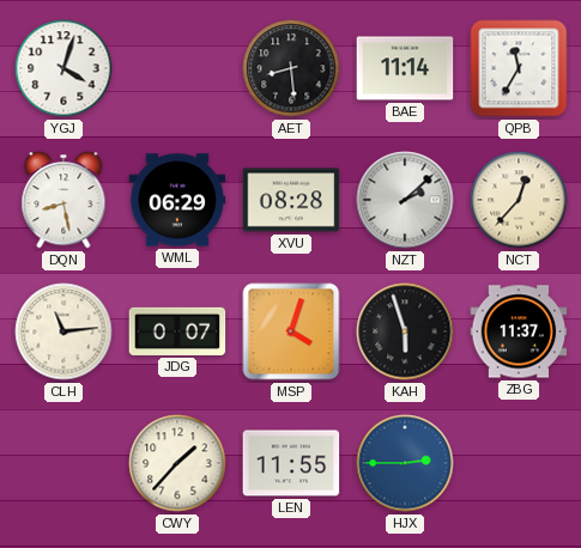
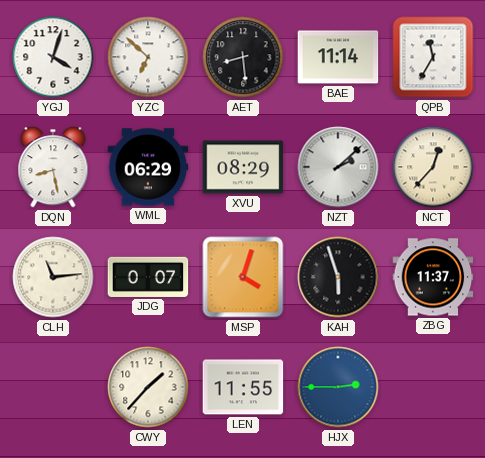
YZC: none -> 6:52
XVU: 08:28 -> 08:29
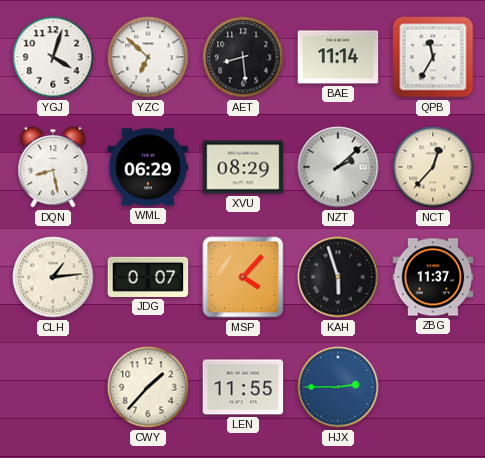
CLH: 11:14 -> 1:14
MSP: 4:03 -> 4:07
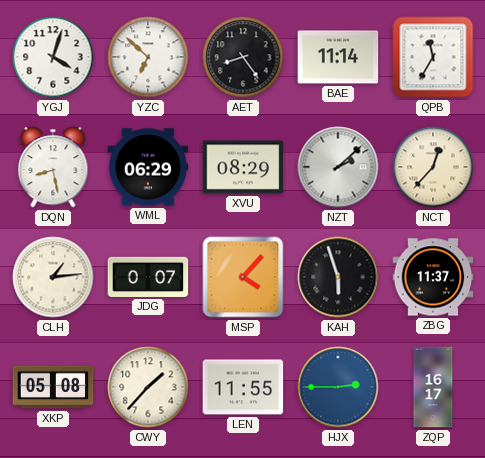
AET: 8:29 -> 8:24
XKP: none -> 05:08
ZQP: none -> 16:17
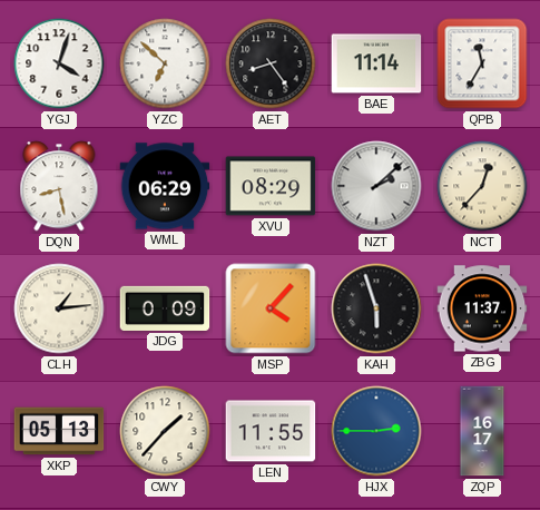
JDG: 0:07 -> 0:09
XKP: 05:08 -> 05:13
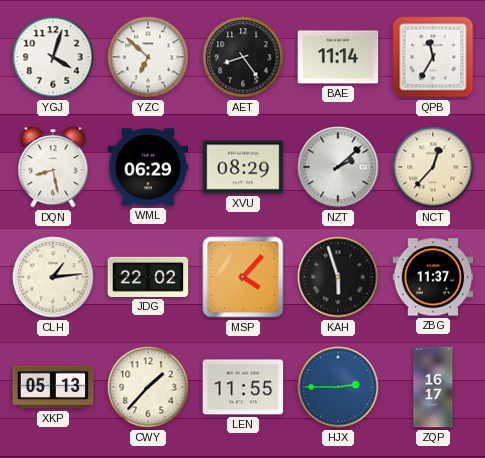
JDG: 0:09 -> 22:02
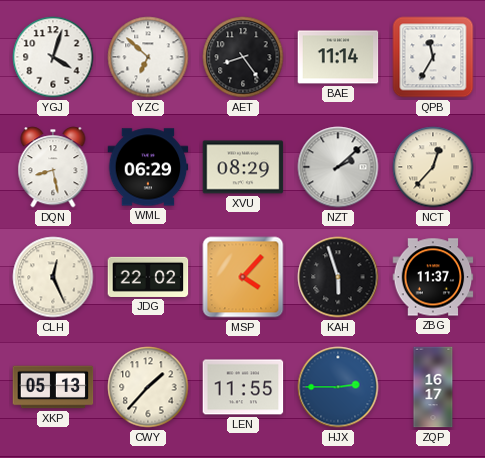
CLH: 1:14 -> 12:26
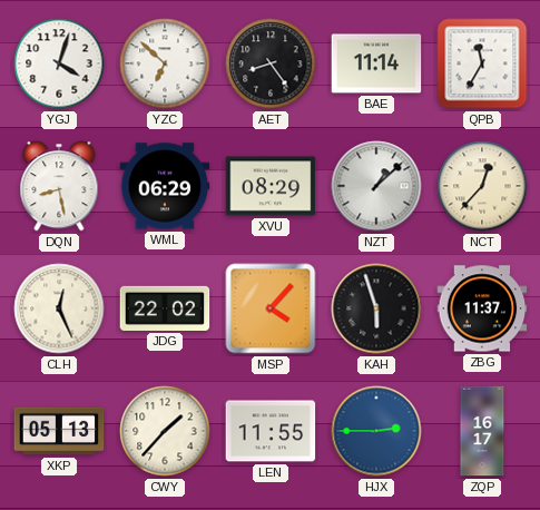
NZT: 2:08 -> 1:08
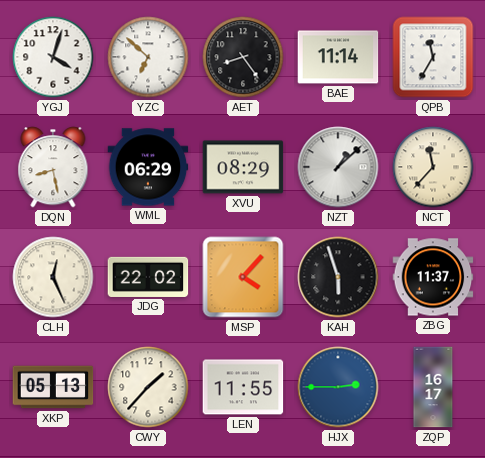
NCT: 12:37 -> 11:37
